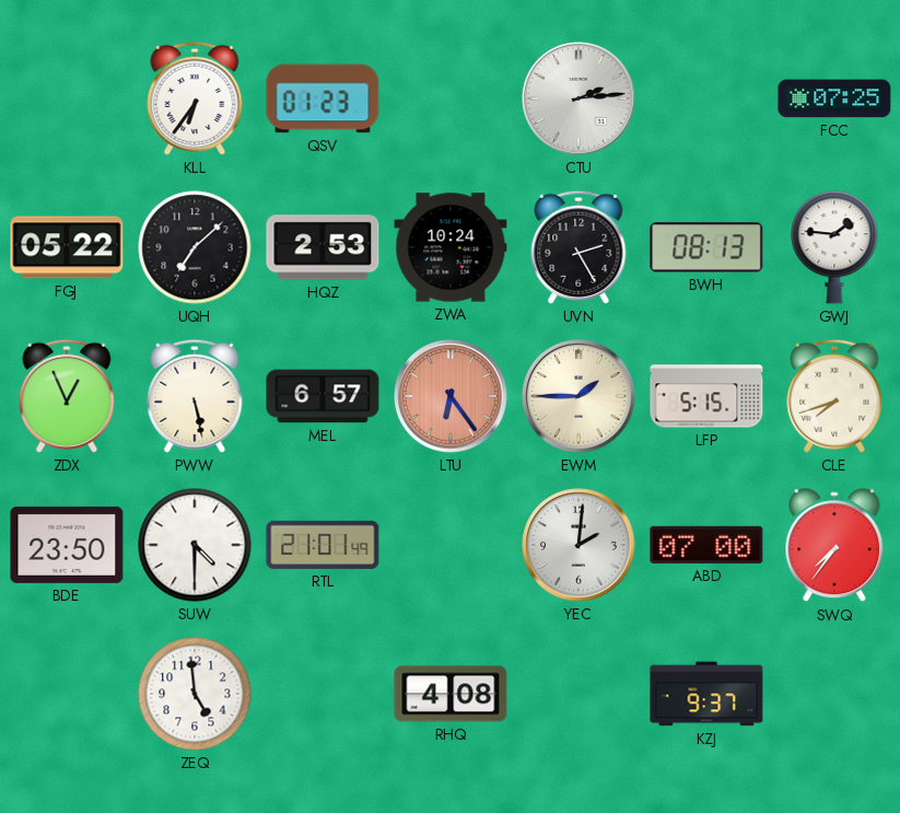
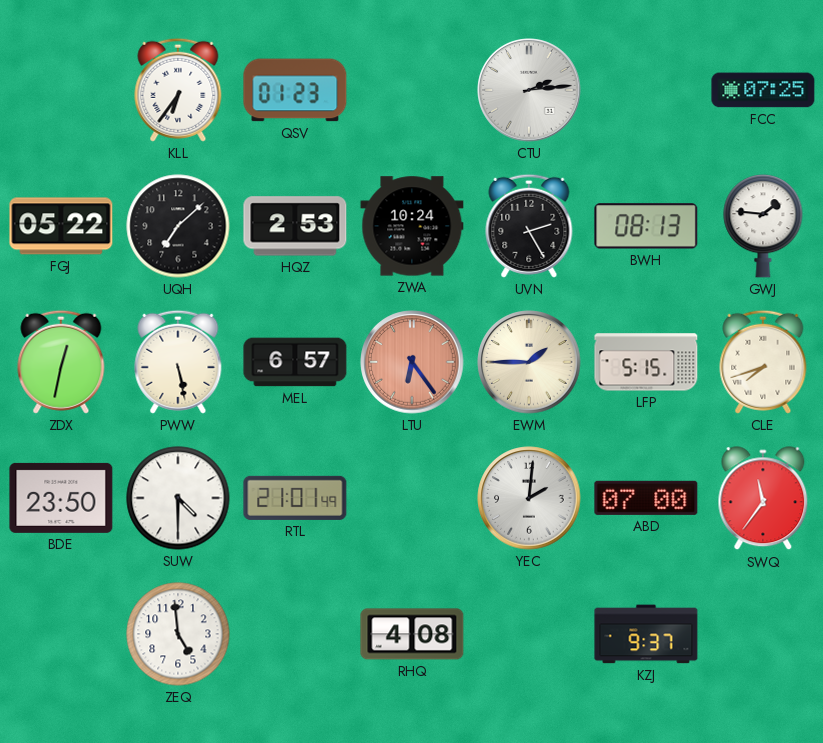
ZDX: 12:56 -> 12:32
SWQ: 7:36 -> 11:36
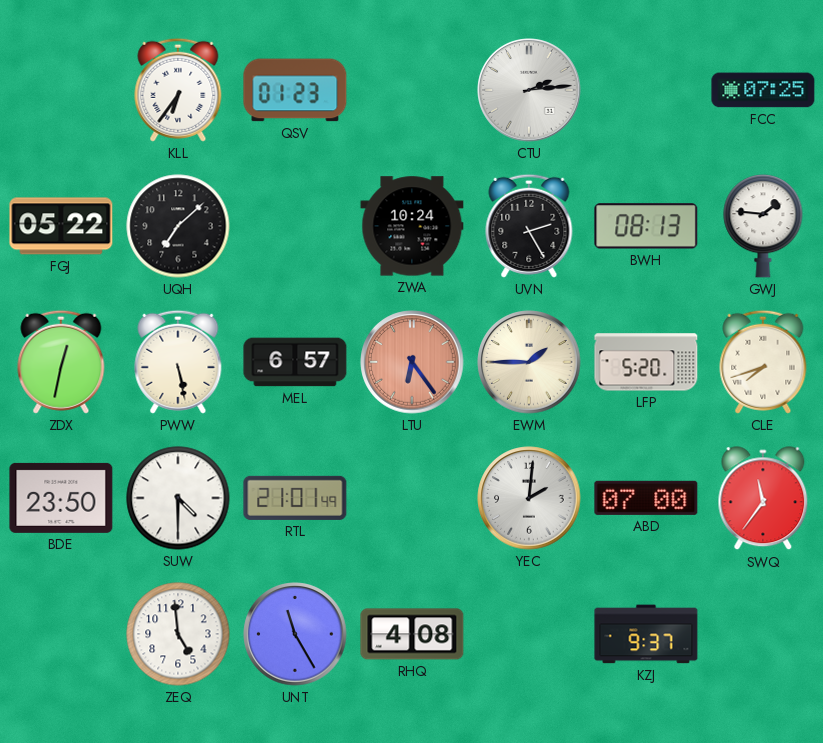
HQZ: 2:53 -> none
LFP: 5:15 -> 5:20
UNT: none -> 11:25
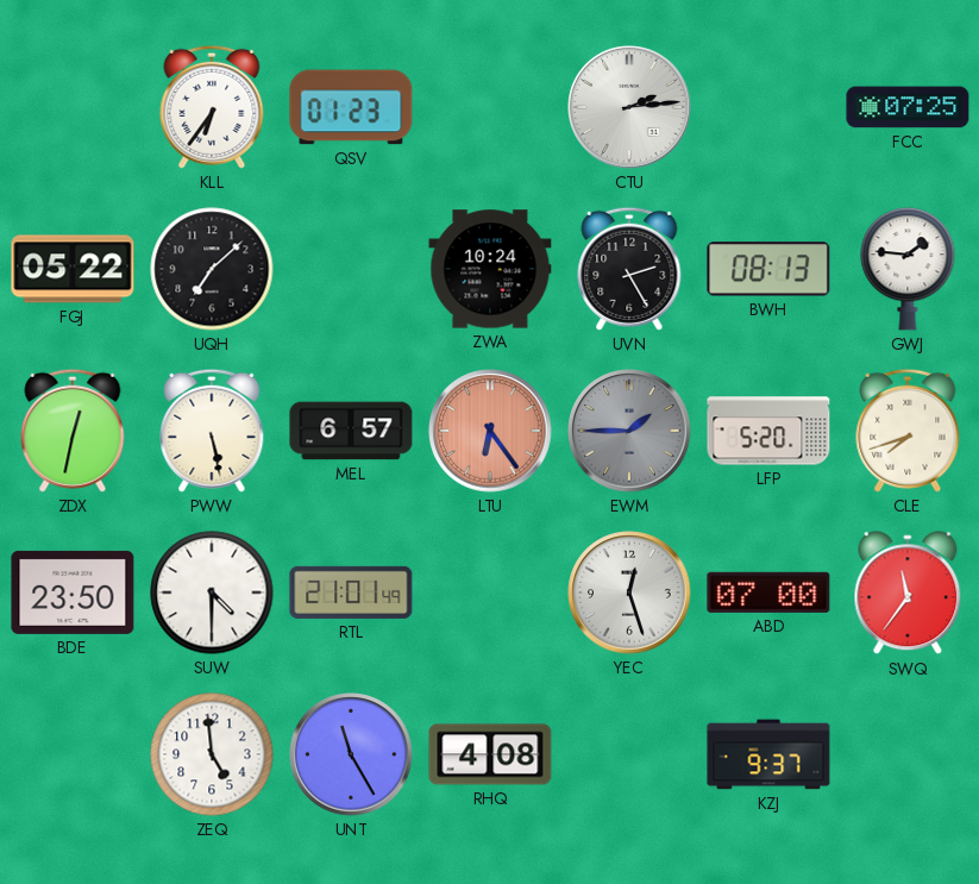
EWM dial: cream -> grey
YEC: 2:01 -> 12:27
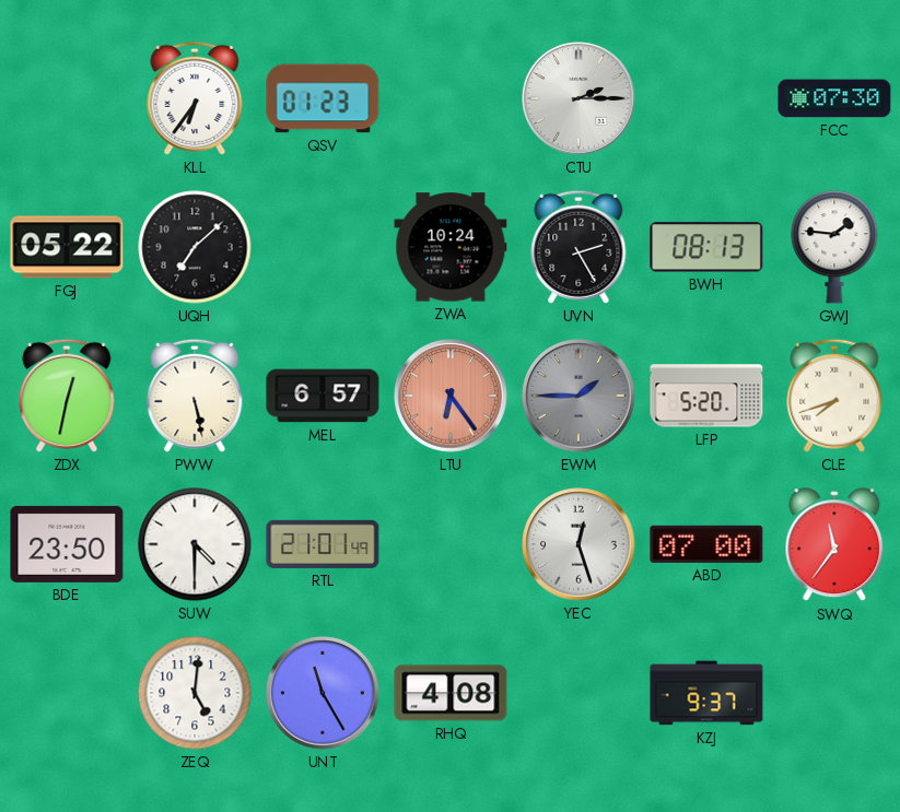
CTU: 2:14 -> 2:15
FCC: 07:25 -> 07:30
ZEQ: 4:59 -> 5:01
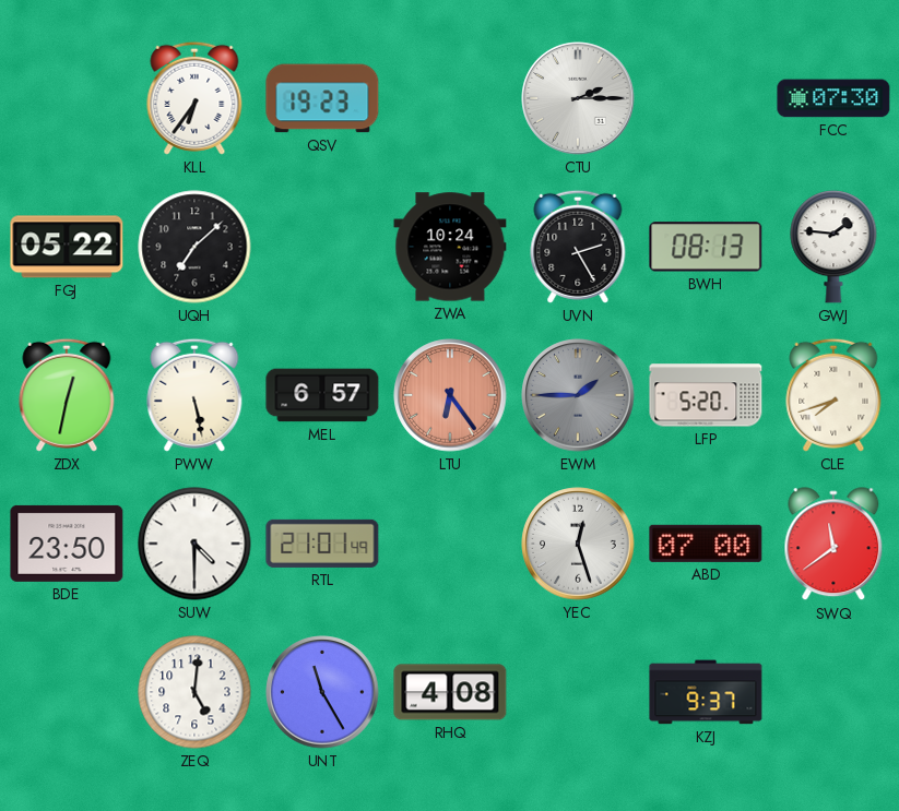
QSV: 01:23 -> 19:23
SWQ: 11:36 -> 11:39
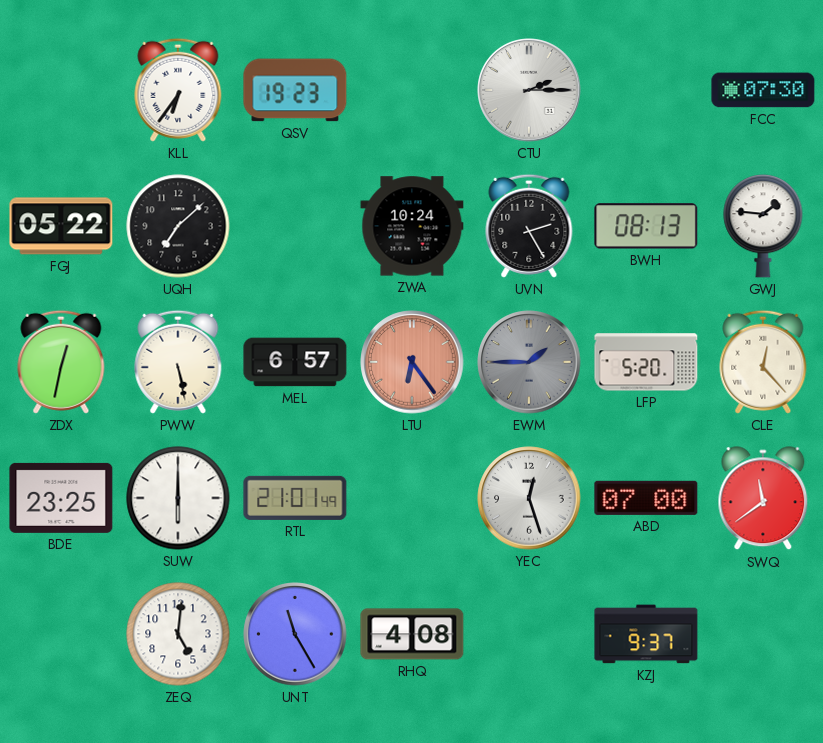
CLE: 7:42 -> 12:23
BDE: 23:50 -> 23:25
SUW: 4:30 -> 6:00
